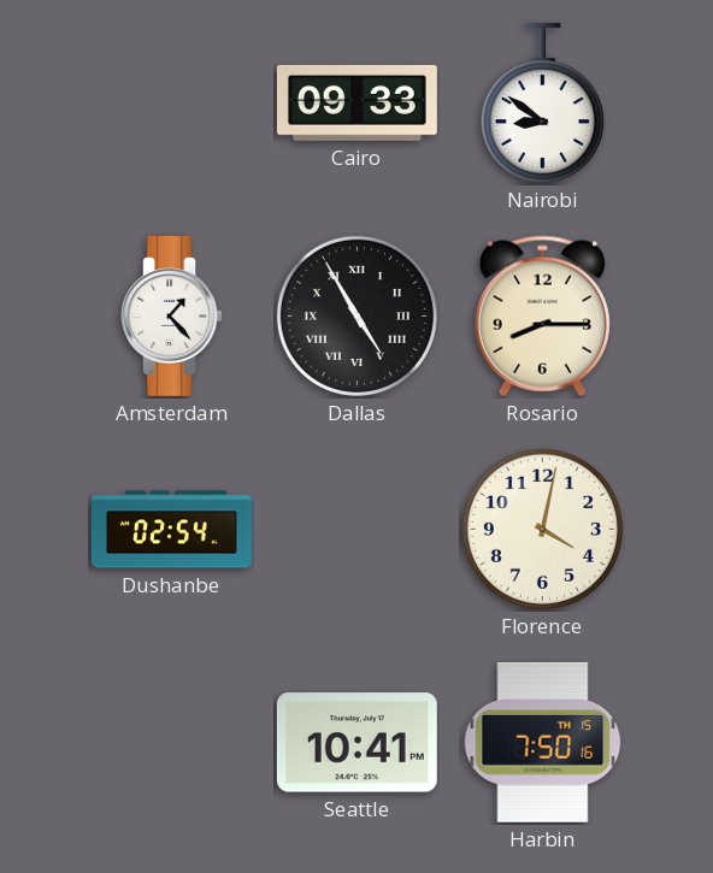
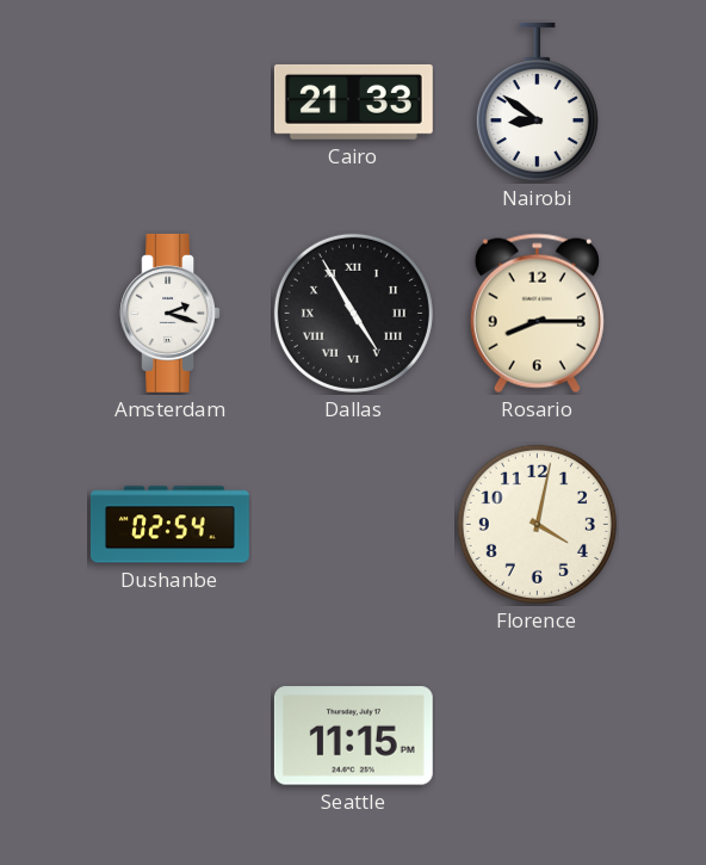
Cairo: 09:33 -> 21:33
Amsterdam: 1:23 -> 2:18
Seattle: 10:41 -> 11:15
Harbin: 7:50 -> none
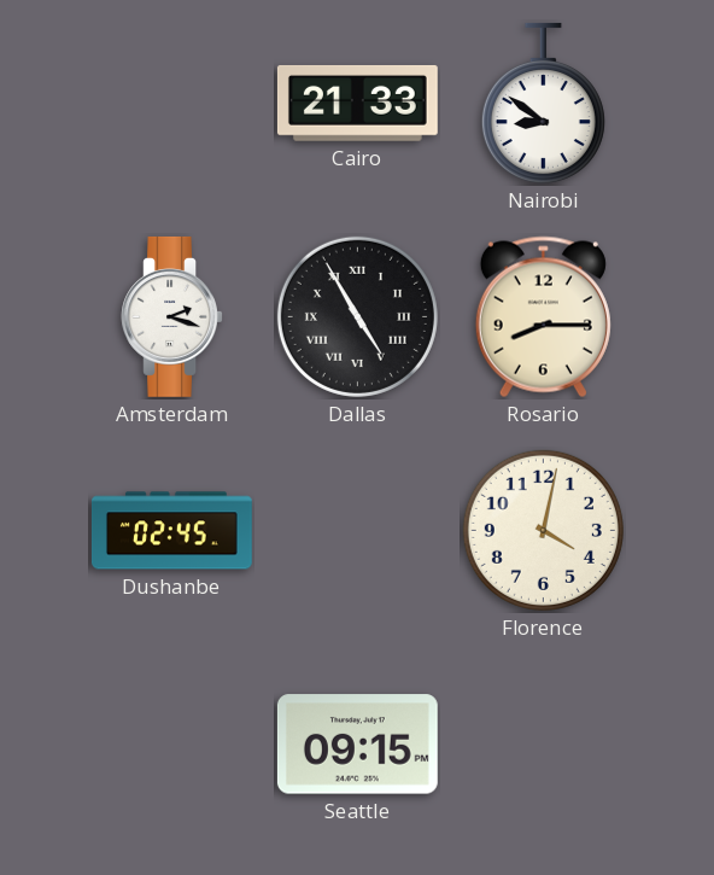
Dushanbe: 02:54 -> 02:45
Seattle: 11:15 -> 09:15
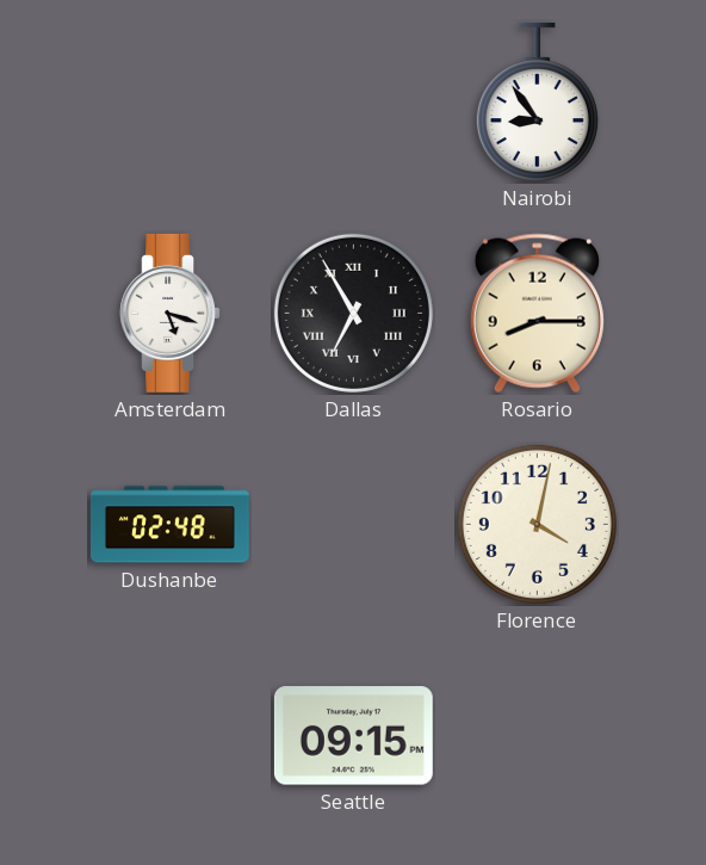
Cairo: 21:33 -> none
Nairobi: 8:51 -> 8:54
Amsterdam: 2:18 -> 5:18
Dallas: 4:55 -> 6:55
Dushanbe: 02:45 -> 02:48
